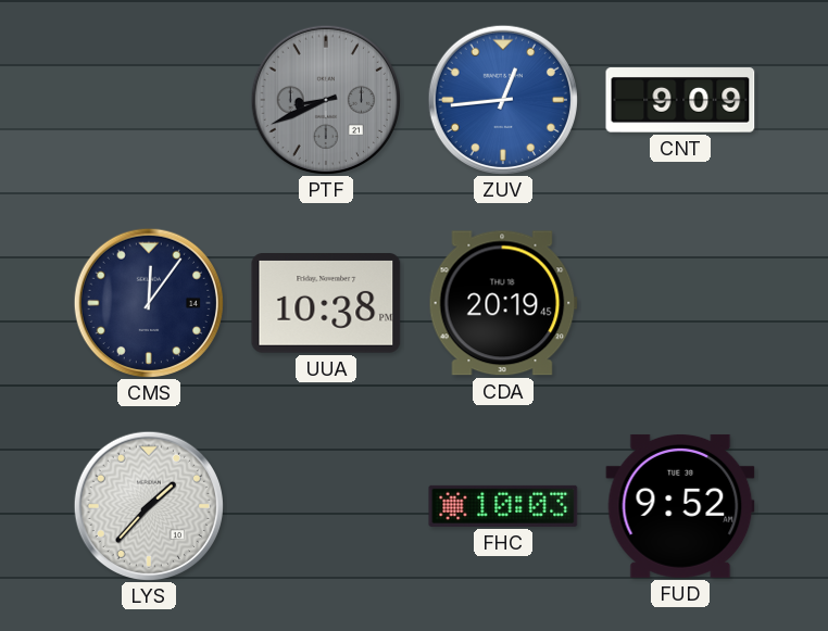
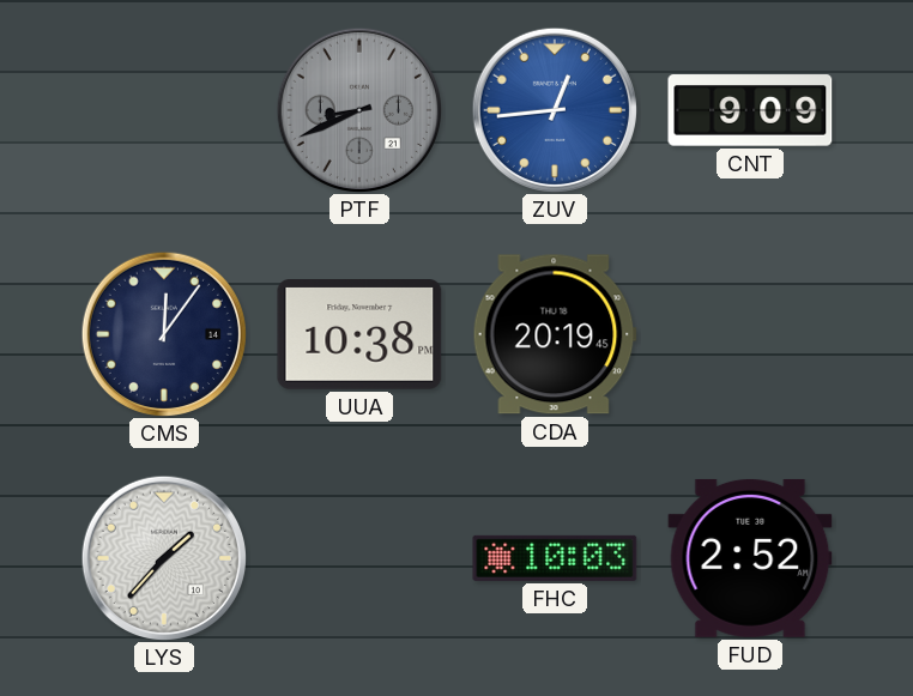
FUD: 9:52 -> 2:52
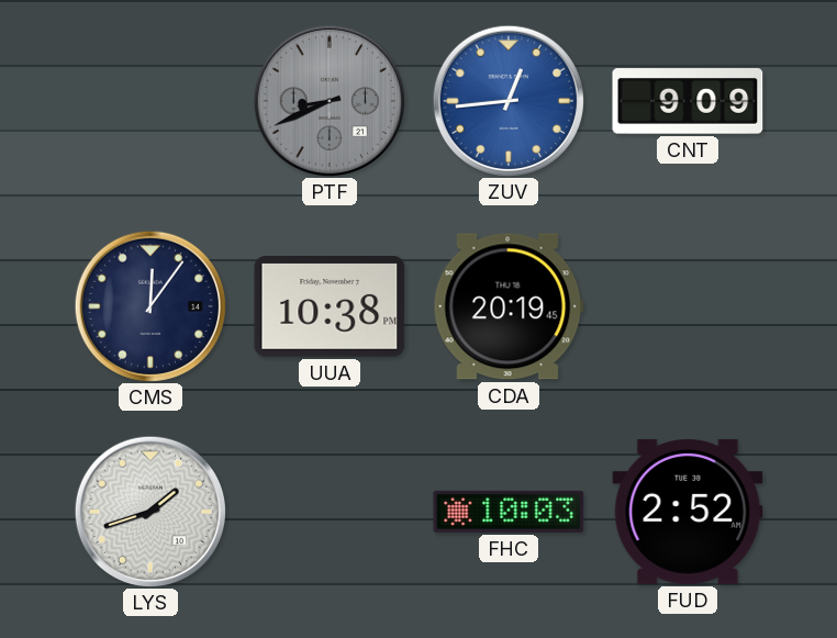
LYS: 1:37 -> 1:42
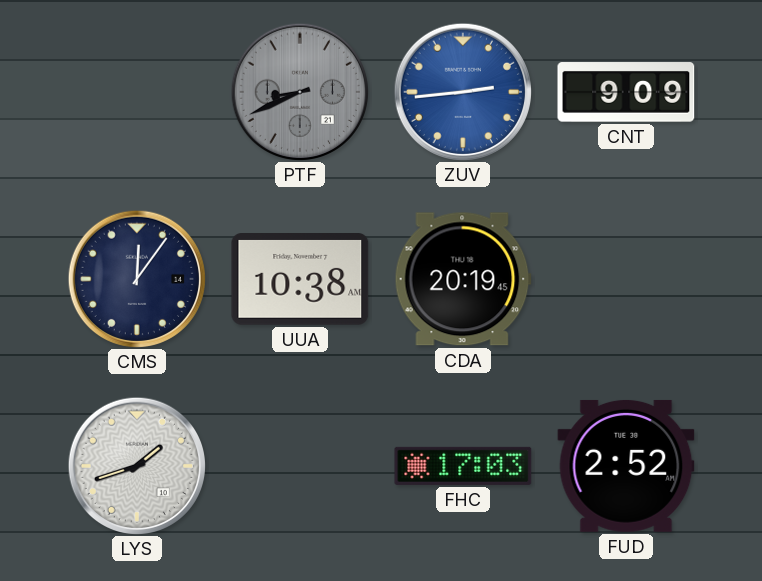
ZUV: 12:44 -> 2:44
UUA: 10:38 PM -> 10:38 AM
FHC: 10:03 -> 17:03
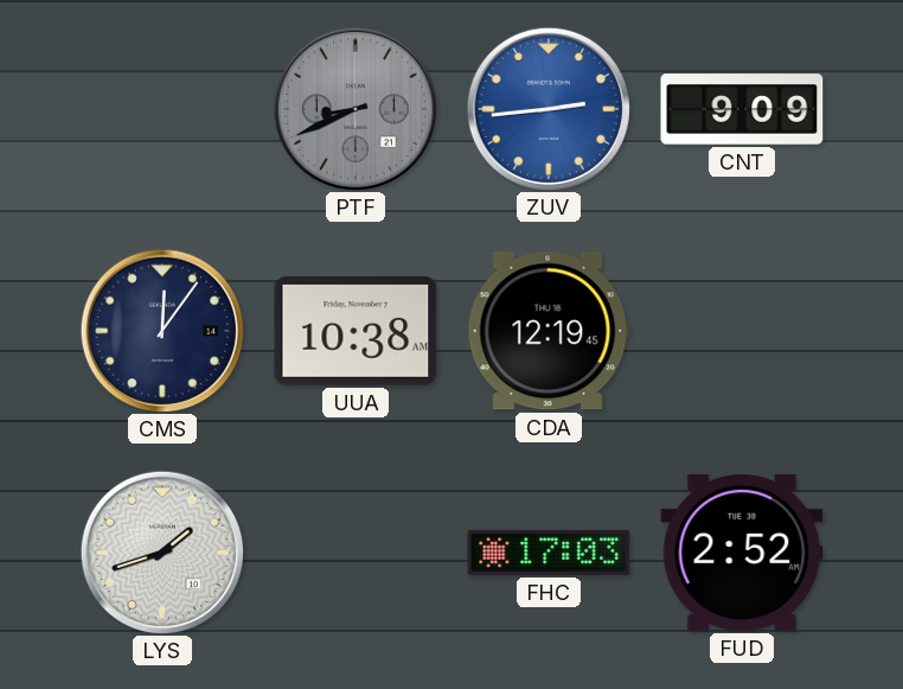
CDA: 20:19 -> 12:19
